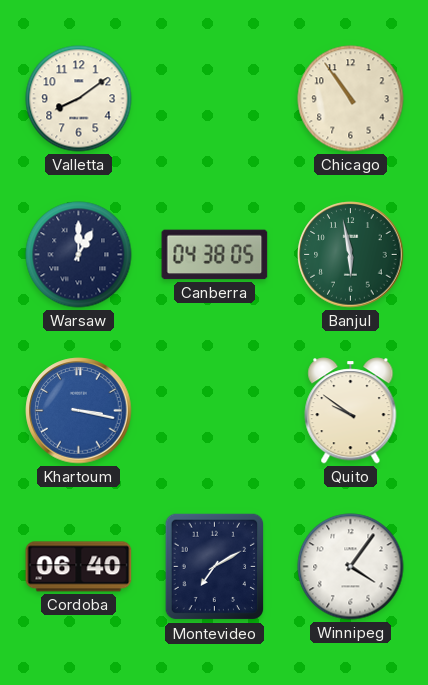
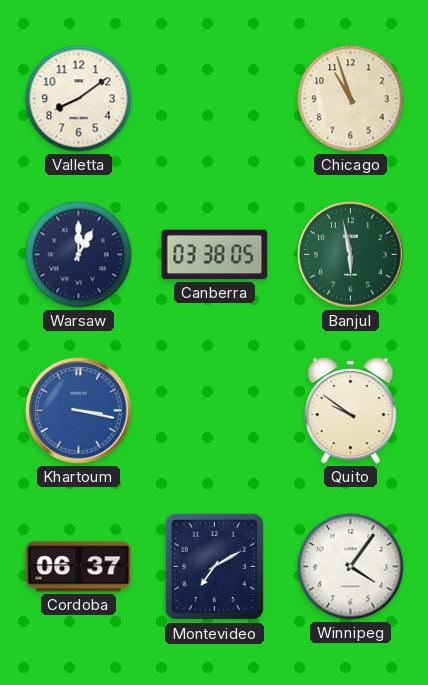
Chicago: 10:54 -> 10:57
Canberra: 04:38 -> 03:38
Cordoba: 06:40 -> 06:37
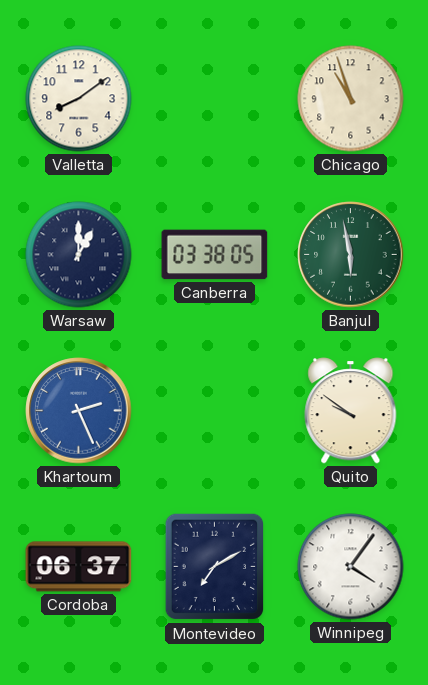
Khartoum: 3:17 -> 2:26
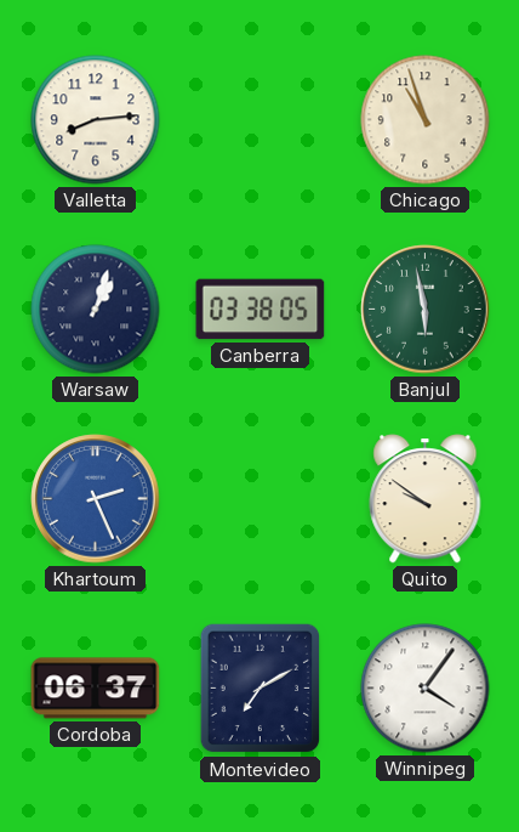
Valletta: 8:09 -> 8:14
Warsaw: 1:00 -> 1:03
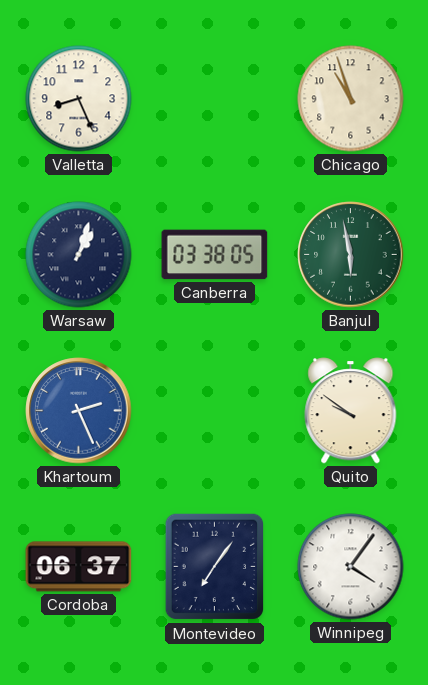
Valletta: 8:14 -> 8:26
Montevideo: 7:10 -> 7:06
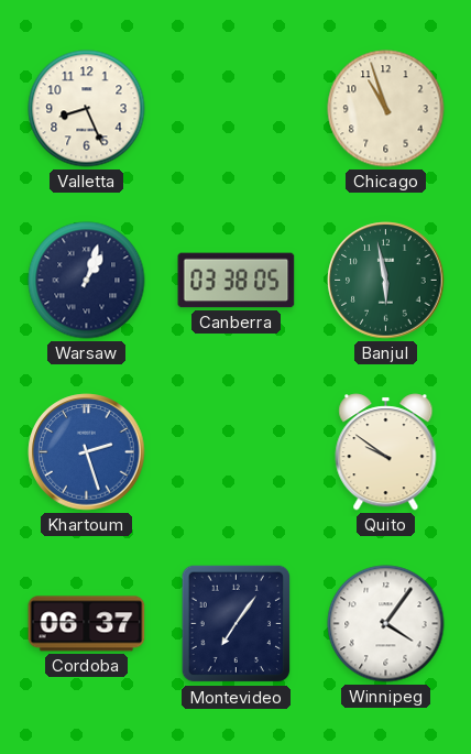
Khartoum: 2:26 -> 2:27
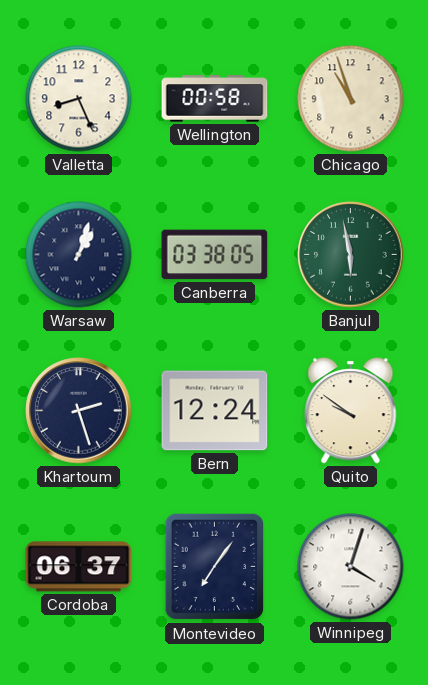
Wellington: none -> 00:58
Khartoum dial: blue -> navy
Bern: none -> 12:24
Winnipeg: 4:06 -> 4:03
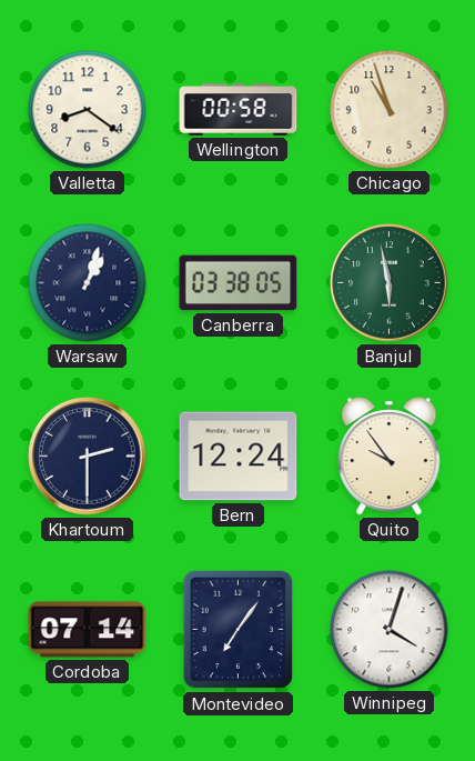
Valletta: 8:26 -> 8:21
Khartoum: 2:27 -> 2:30
Quito: 9:51 -> 9:54
Cordoba: 06:37 -> 07:14
